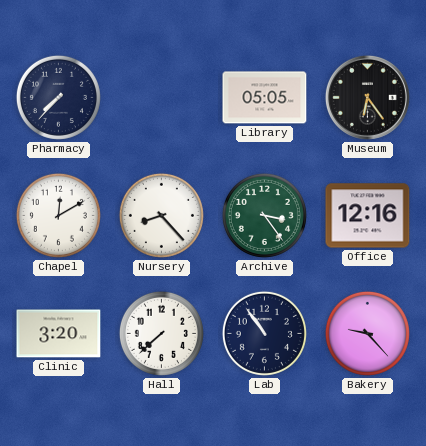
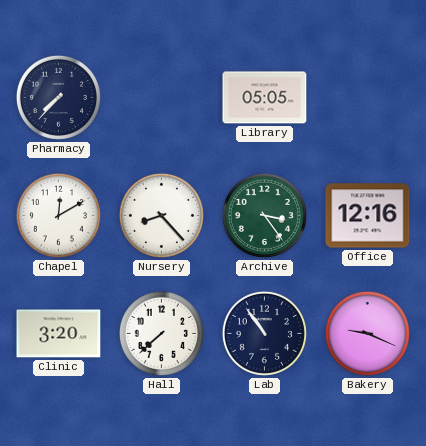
Museum: 6:24 -> none
Bakery: 9:23 -> 9:19
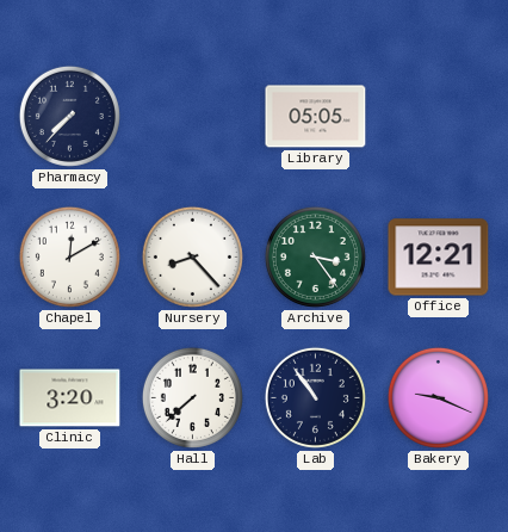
Office: 12:16 -> 12:21
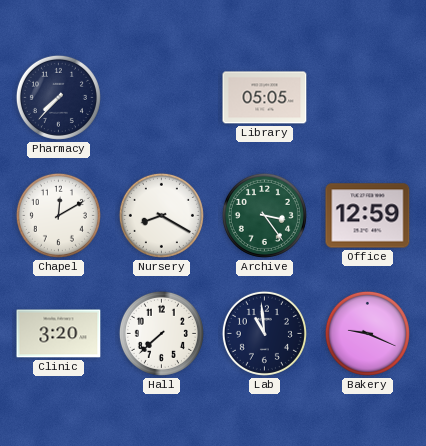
Nursery: 8:23 -> 8:20
Office: 12:21 -> 12:59
Lab: 10:54 -> 10:59
